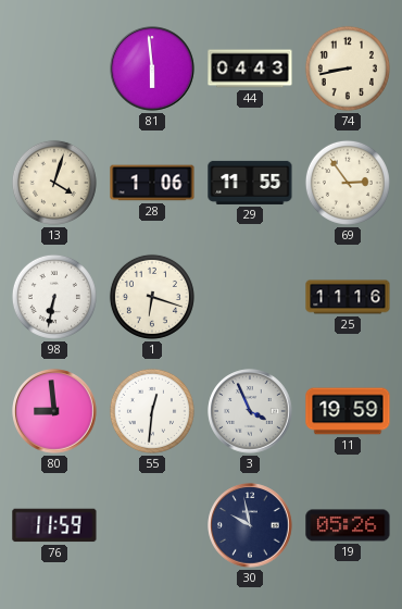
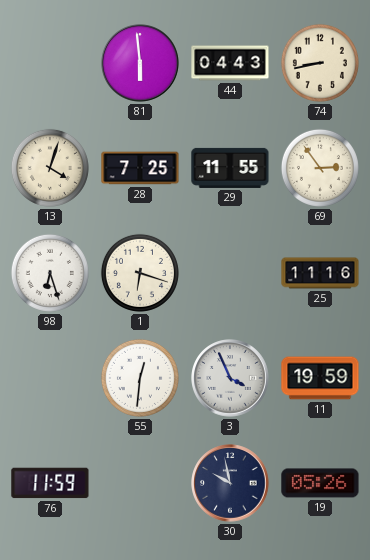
28: 1:06 -> 7:25
98: 6:32 -> 6:27
80: 8:59 -> none
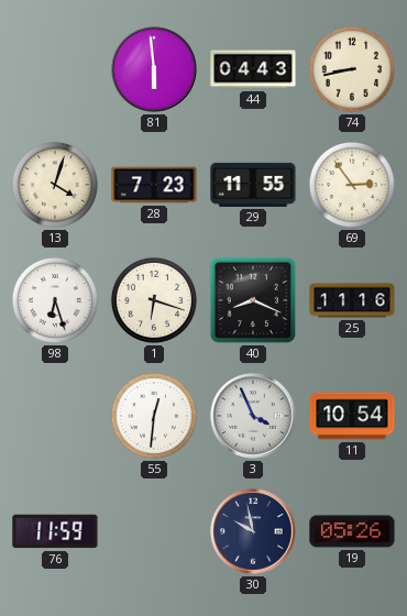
28: 7:25 -> 7:23
40: none -> 8:19
11: 19:59 -> 10:54
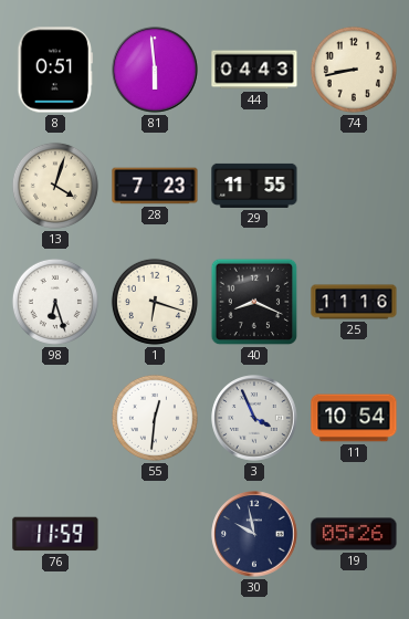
8: none -> 0:51
69: 2:54 -> none
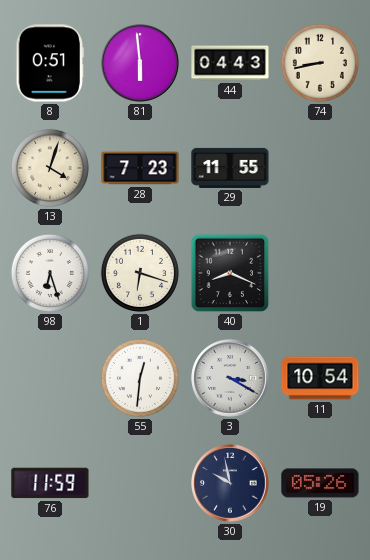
25: 11:16 -> none
3: 3:56 -> 3:20
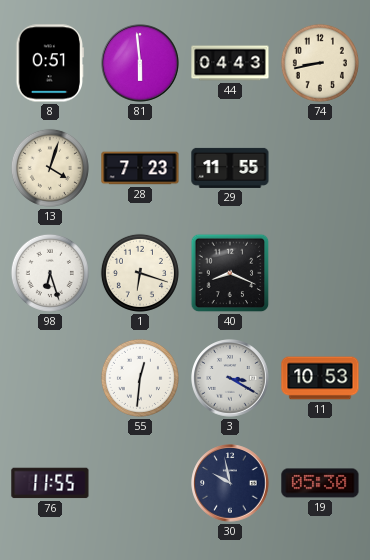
11: 10:54 -> 10:53
76: 11:59 -> 11:55
19: 05:26 -> 05:30
